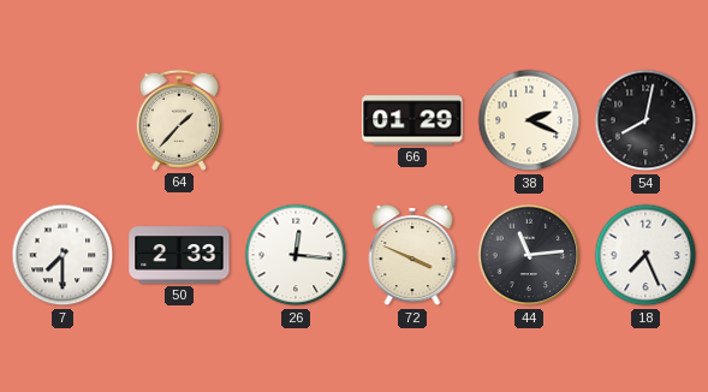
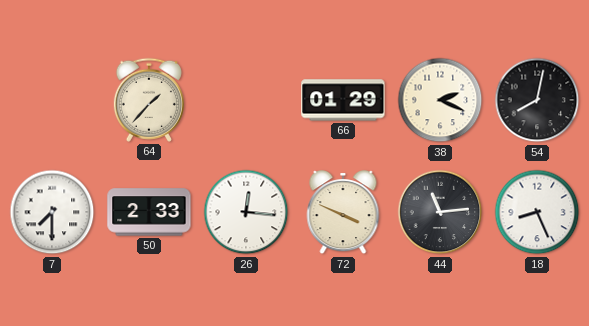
18: 7:26 -> 8:26
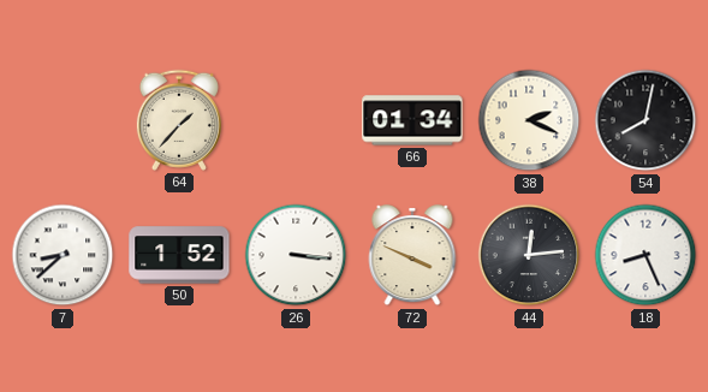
66: 01:29 -> 01:34
7: 7:30 -> 8:38
50: 2:33 -> 1:52
26: 12:16 -> 3:16
44: 11:14 -> 12:14
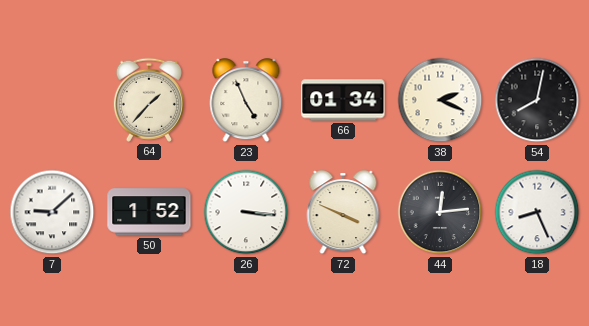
23: none -> 4:56
7: 8:38 -> 9:08
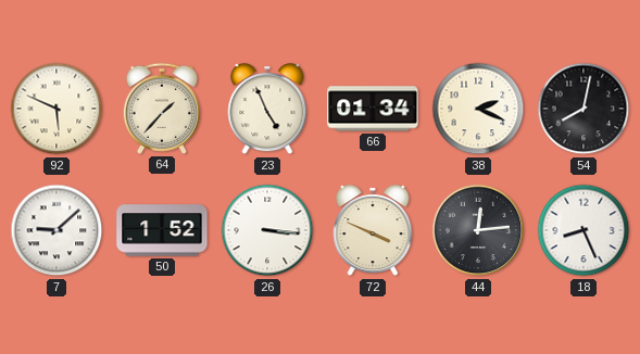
92: none -> 5:49
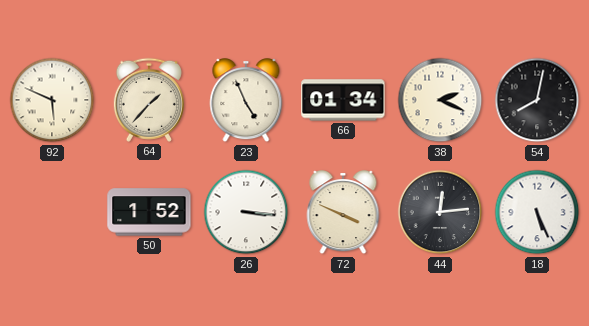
7: 9:08 -> none
18: 8:26 -> 5:26
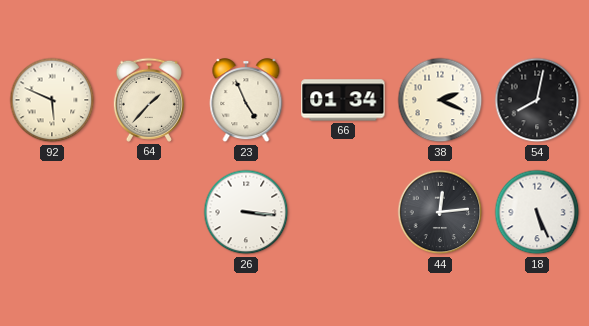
50: 1:52 -> none
72: 3:49 -> none
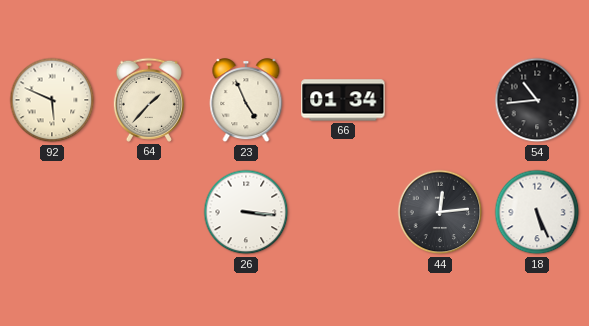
38: 2:19 -> none
54: 8:02 -> 10:44
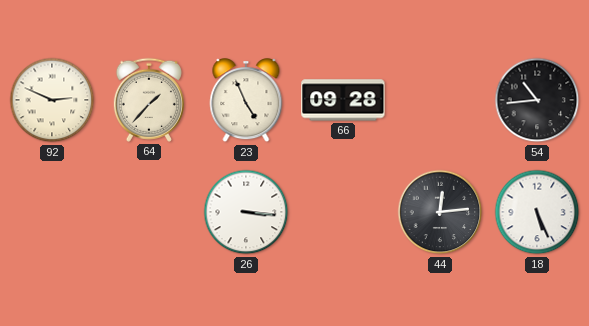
92: 5:49 -> 2:49
66: 01:34 -> 09:28
